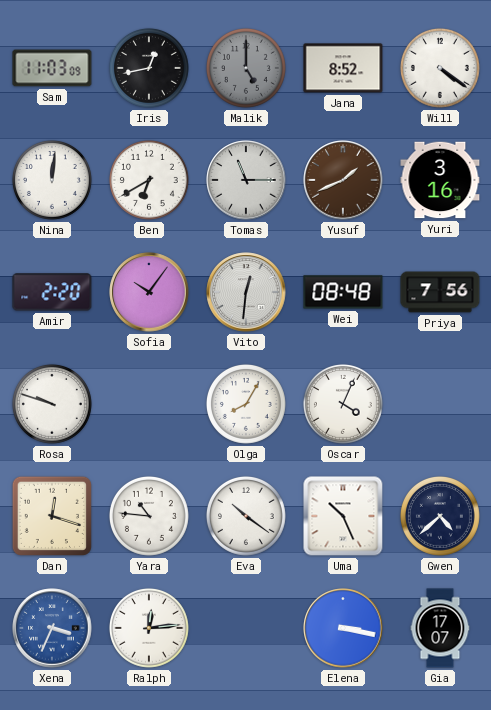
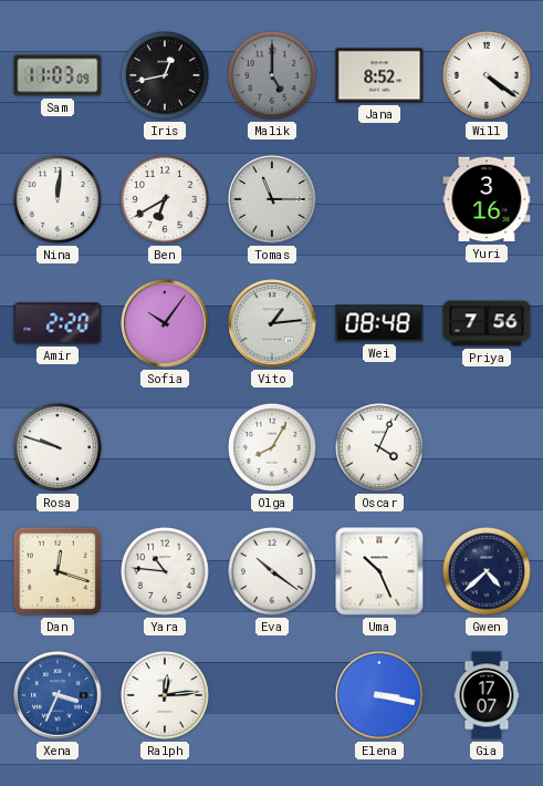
Yusuf: 1:41 -> none
Vito: 12:31 -> 1:14
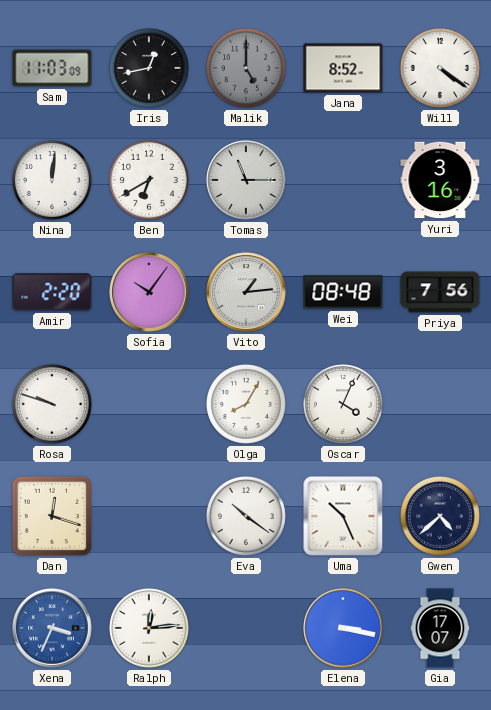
Yara: 10:46 -> none
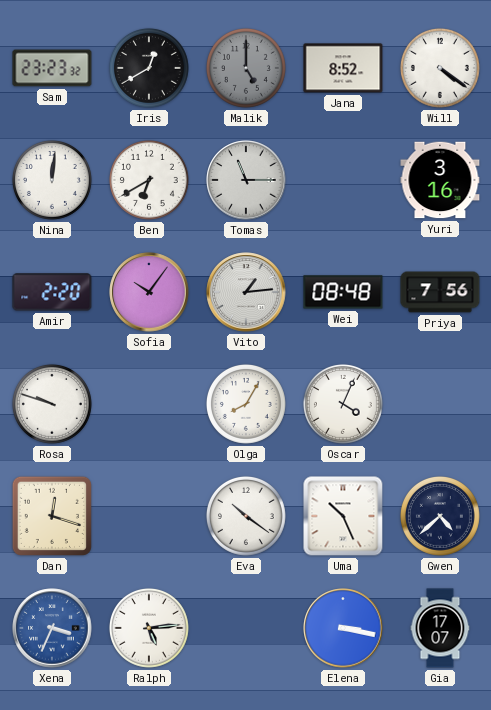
Sam: 11:03 -> 23:23
Iris: 12:43 -> 12:40
Ralph: 12:14 -> 5:14
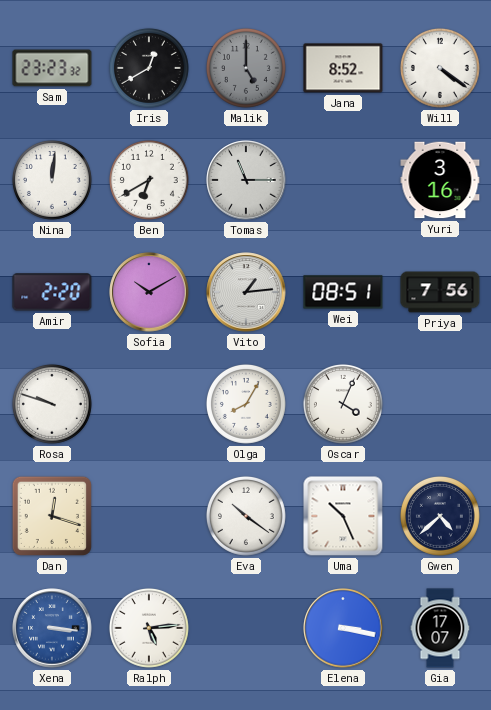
Sofia: 10:06 -> 10:10
Wei: 08:48 -> 08:51
Xena: 3:34 -> 3:16
